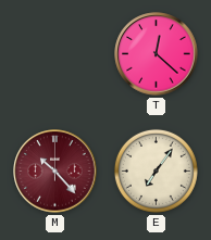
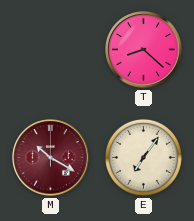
T: 12:22 -> 8:22
M: 10:23 -> 10:20
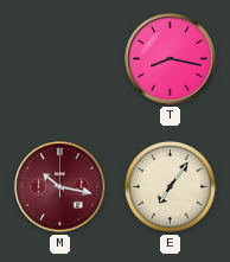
T: 8:22 -> 8:17
M: 10:20 -> 10:17
